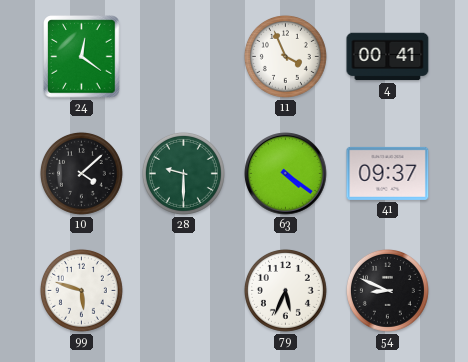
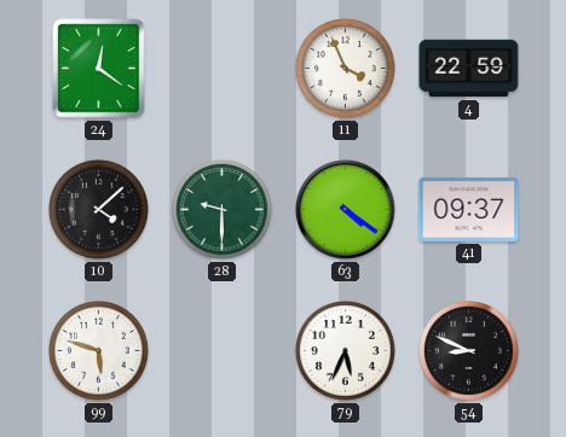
4: 00:41 -> 22:59
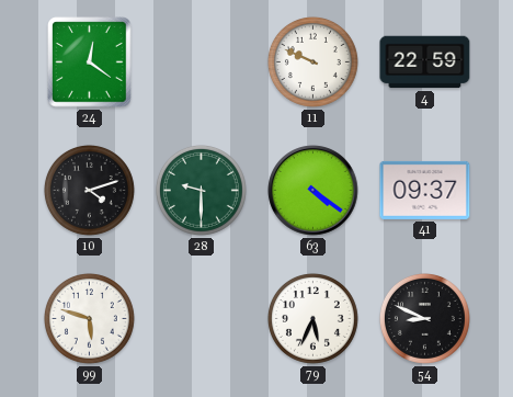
11: 3:56 -> 9:49
10: 4:08 -> 4:12
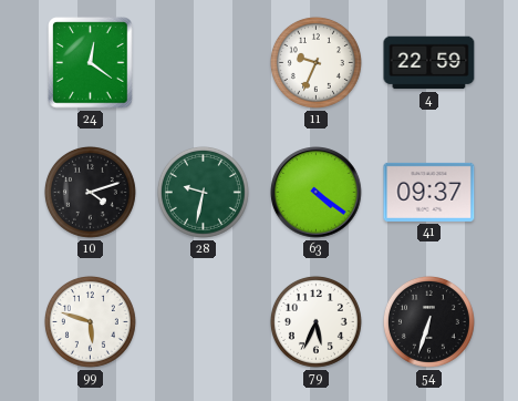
11: 9:49 -> 9:34
28: 9:30 -> 9:32
54: 8:49 -> 6:33
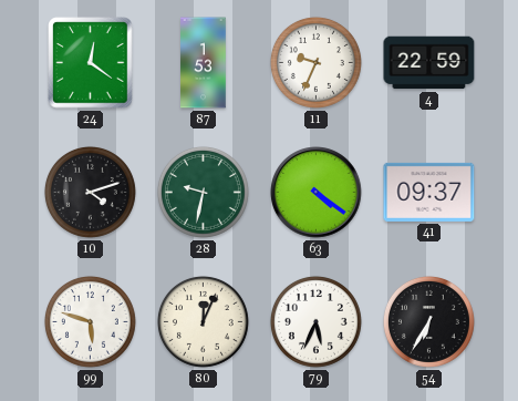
87: none -> 1:53
80: none -> 12:04
54: 6:33 -> 6:35
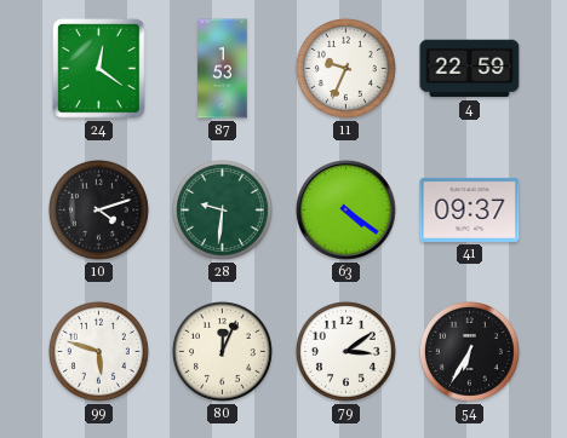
28: 9:32 -> 9:31
79: 5:34 -> 3:09
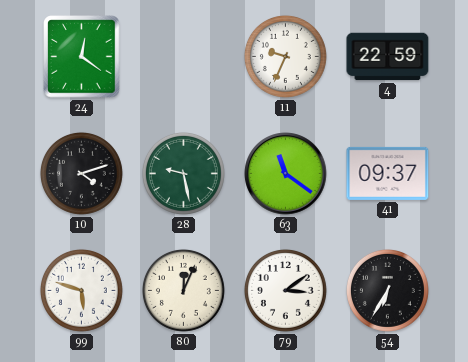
87: 1:53 -> none
28: 9:31 -> 9:28
63: 4:21 -> 11:21
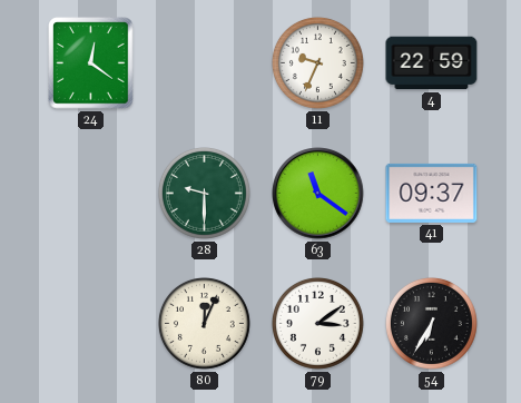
10: 4:12 -> none
28: 9:28 -> 9:30
99: 5:48 -> none
